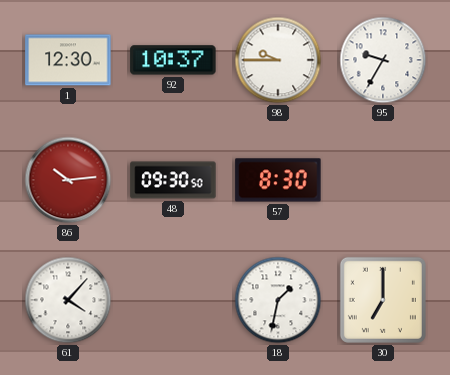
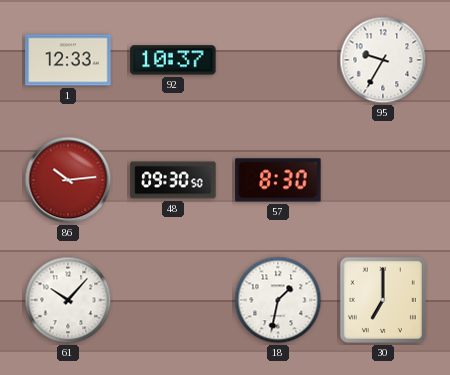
1: 12:30 -> 12:33
98: 9:45 -> none
61: 4:07 -> 10:07
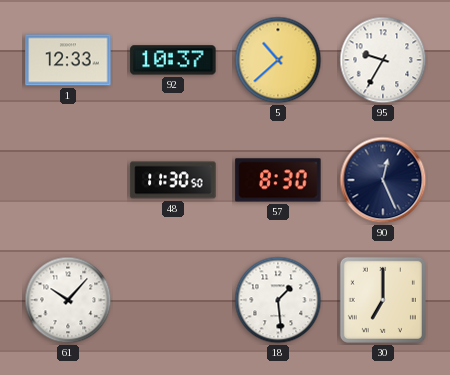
5: none -> 10:38
86: 10:14 -> none
48: 09:30 -> 11:30
90: none -> 12:26
18: 1:32 -> 1:29
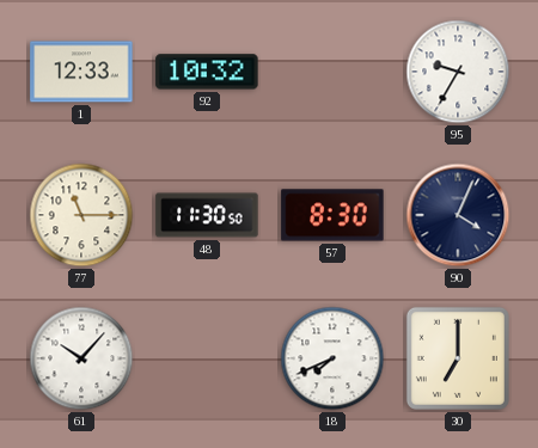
92: 10:37 -> 10:32
5: 10:38 -> none
77: none -> 11:15
90: 12:26 -> 4:04
18: 1:29 -> 7:41
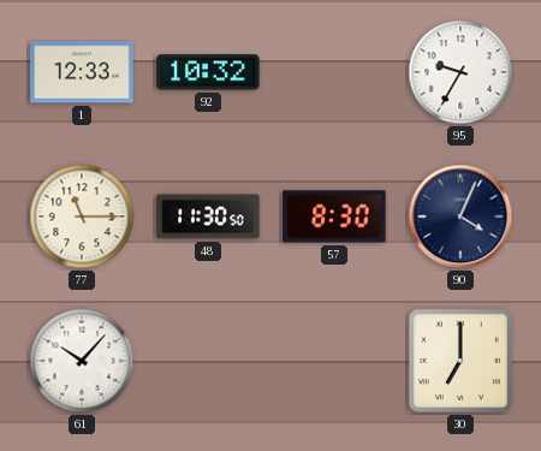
18: 7:41 -> none
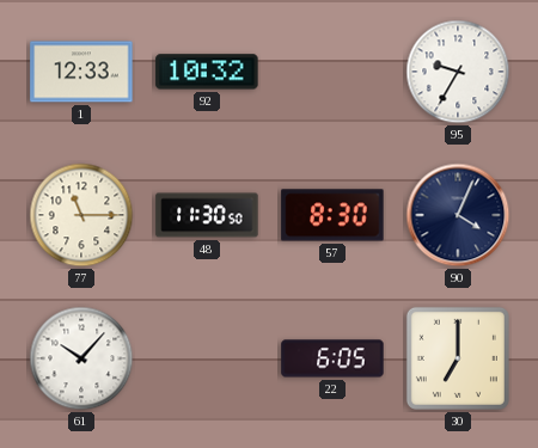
22: none -> 6:05
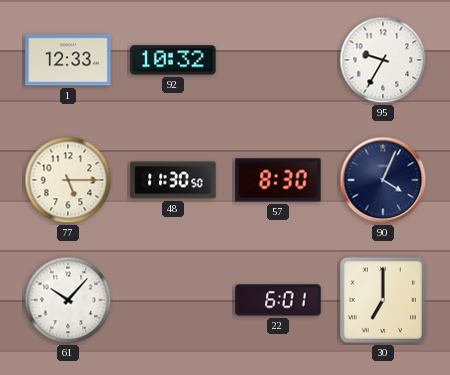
77: 11:15 -> 5:15
22: 6:05 -> 6:01
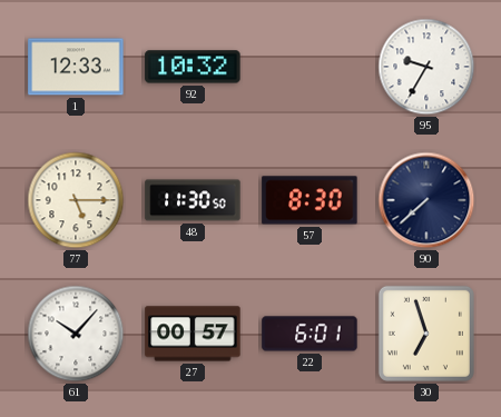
90: 4:04 -> 7:38
27: none -> 00:57
30: 7:00 -> 6:57
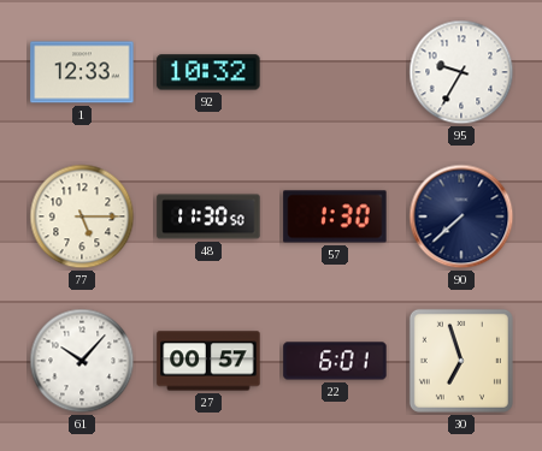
57: 8:30 -> 1:30
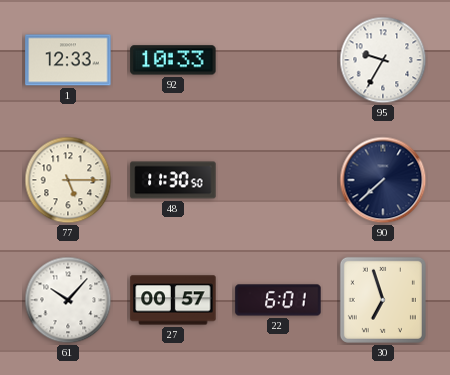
92: 10:32 -> 10:33
57: 1:30 -> none
